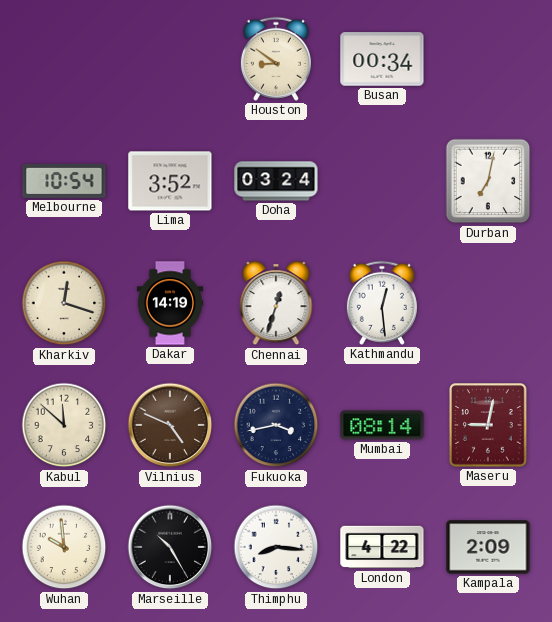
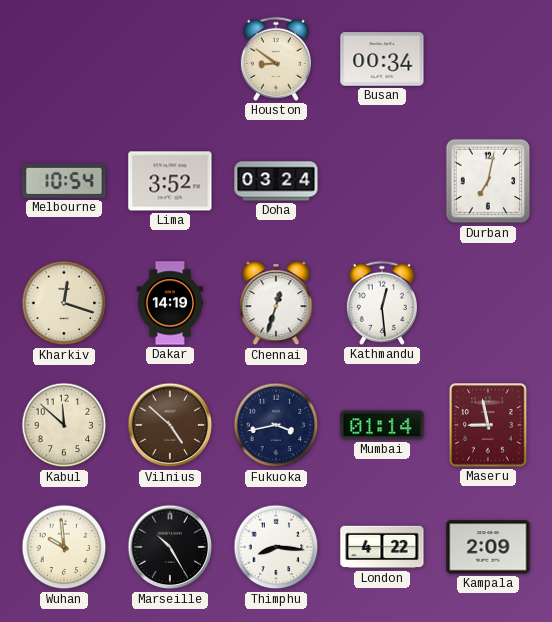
Vilnius: 4:49 -> 4:52
Mumbai: 08:14 -> 01:14
Maseru: 9:02 -> 8:58
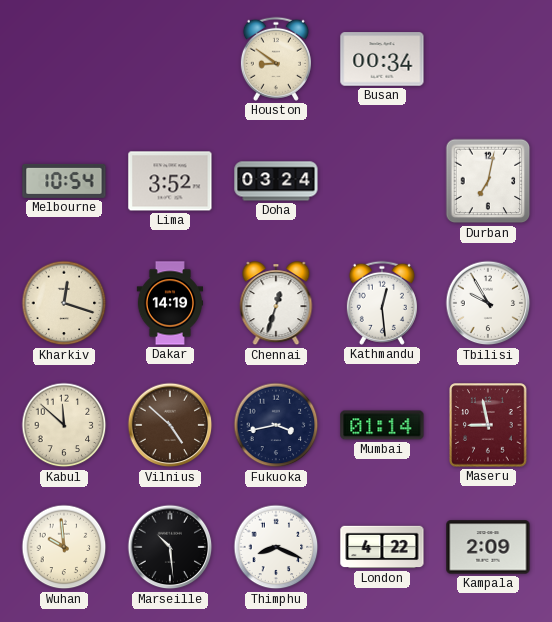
Tbilisi: none -> 9:55
Marseille: 10:25 -> 10:29
Thimphu: 8:16 -> 8:19
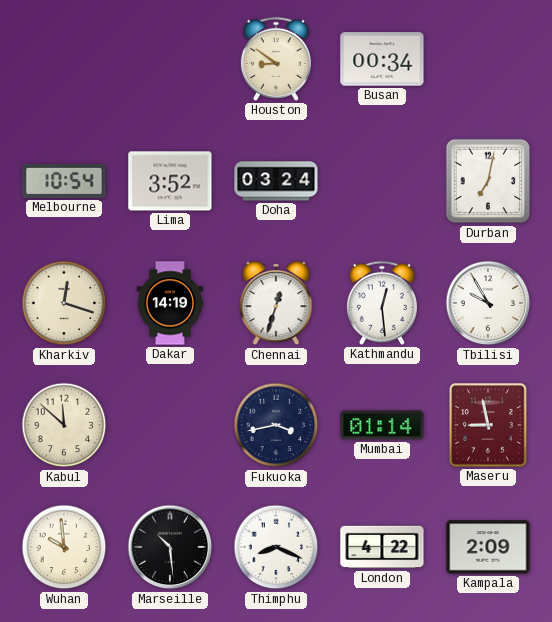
Vilnius: 4:52 -> none
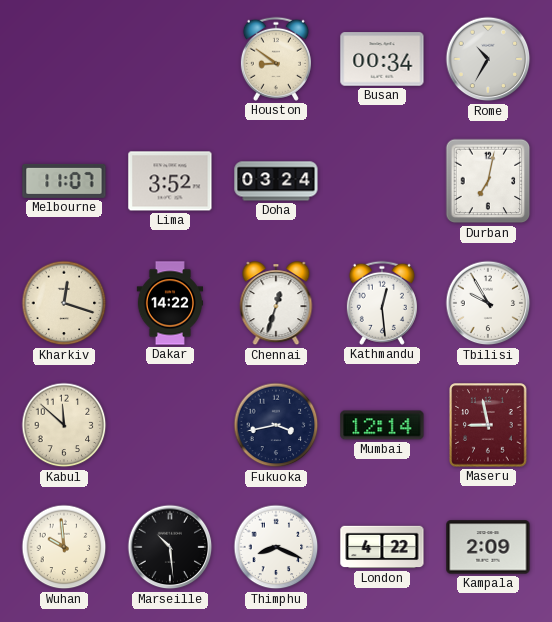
Rome: none -> 10:35
Melbourne: 10:54 -> 11:07
Dakar: 14:19 -> 14:22
Mumbai: 01:14 -> 12:14
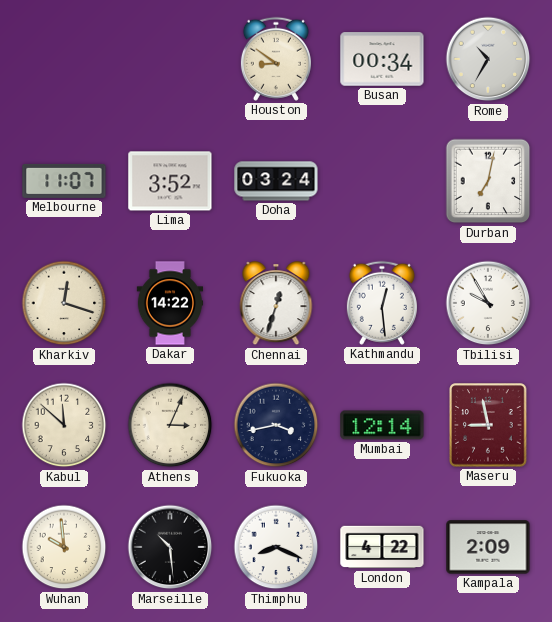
Athens: none -> 3:04
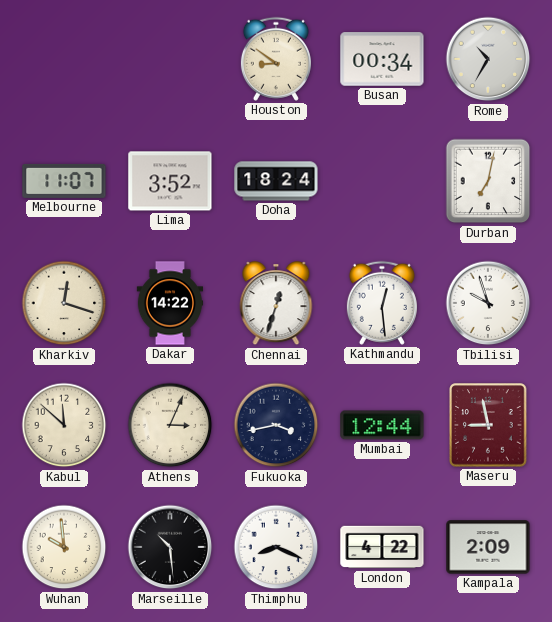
Doha: 03:24 -> 18:24
Tbilisi: 9:55 -> 9:57
Mumbai: 12:14 -> 12:44
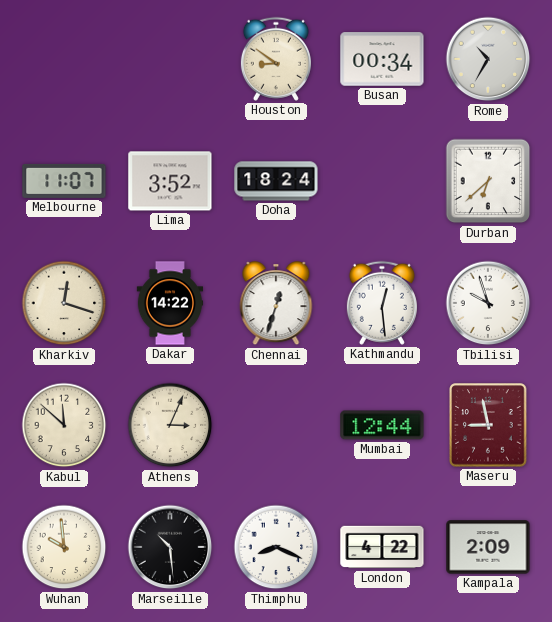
Durban: 7:02 -> 6:38
Fukuoka: 3:43 -> none
